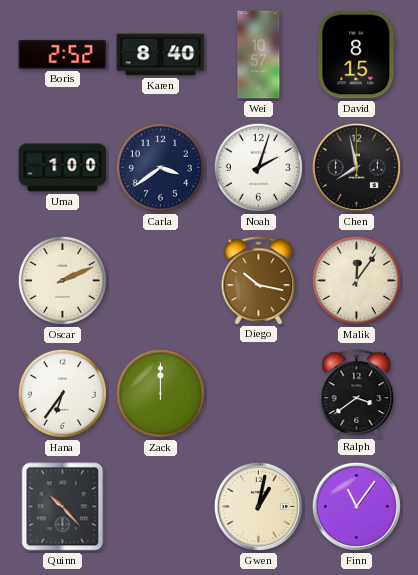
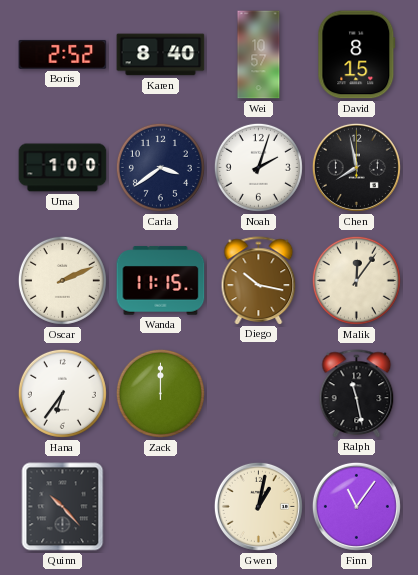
Wanda: none -> 11:15
Ralph: 3:39 -> 11:28
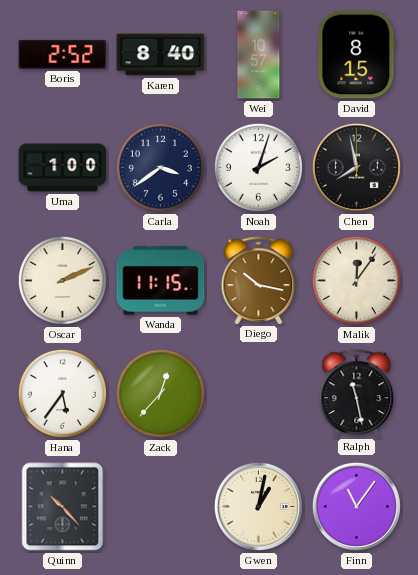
Hana: 6:36 -> 5:36
Zack: 12:00 -> 12:37
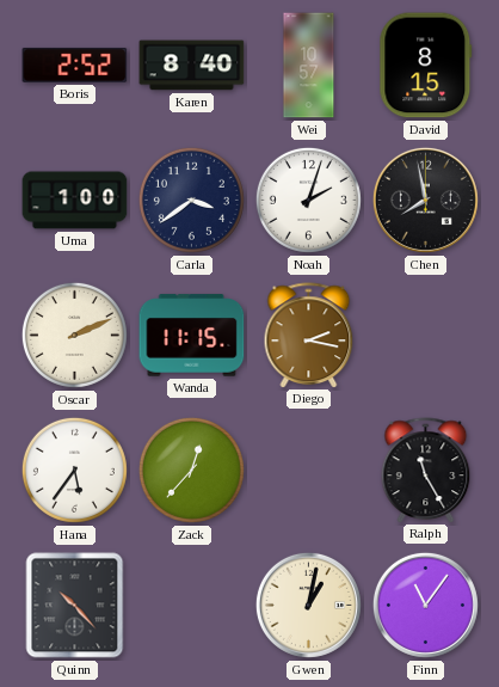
Diego: 10:17 -> 2:17
Malik: 12:06 -> none
Ralph: 11:28 -> 11:25
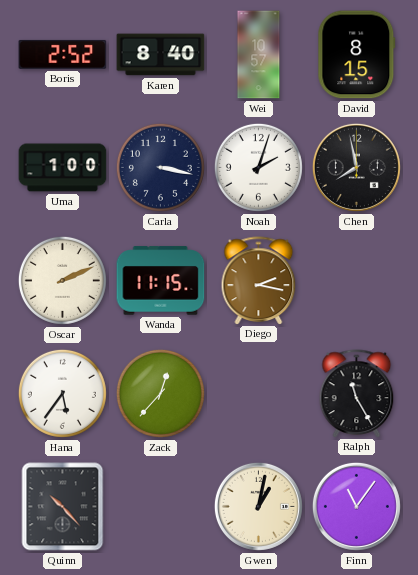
Carla: 3:39 -> 3:17
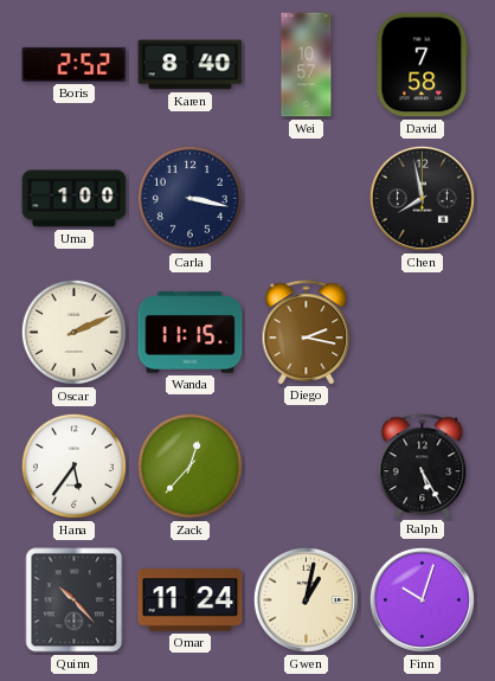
David: 8:15 -> 7:58
Noah: 2:03 -> none
Ralph: 11:25 -> 5:25
Omar: none -> 11:24
Finn: 11:06 -> 10:03
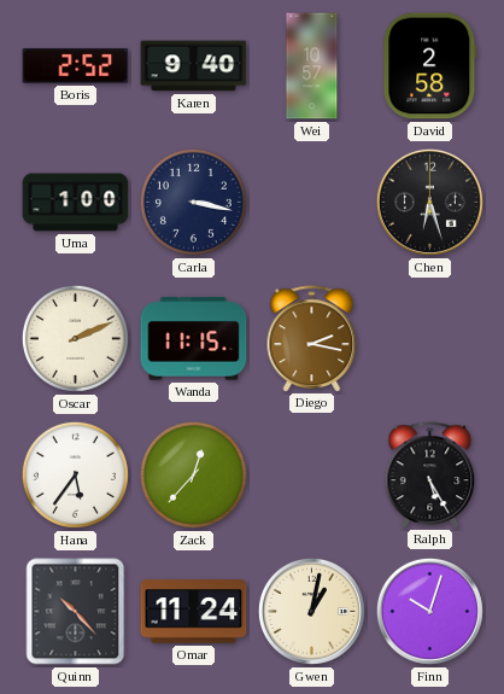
Karen: 8:40 -> 9:40
David: 7:58 -> 2:58
Chen: 7:58 -> 6:27
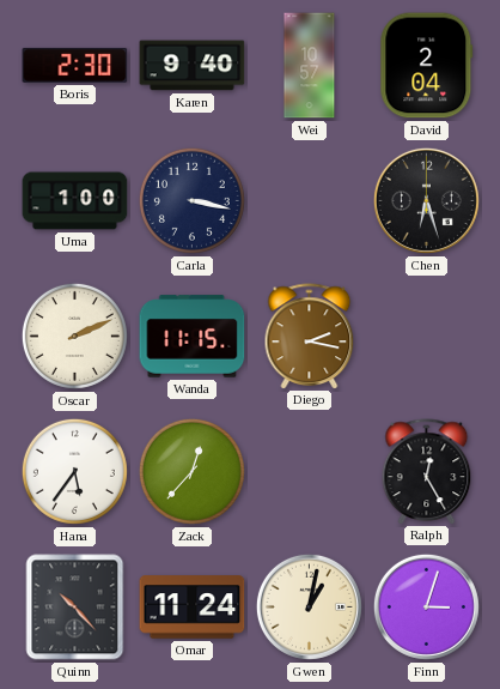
Boris: 2:52 -> 2:30
David: 2:58 -> 2:04
Ralph: 5:25 -> 12:25
Finn: 10:03 -> 3:03
